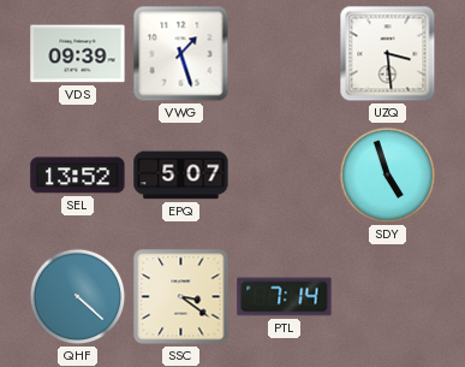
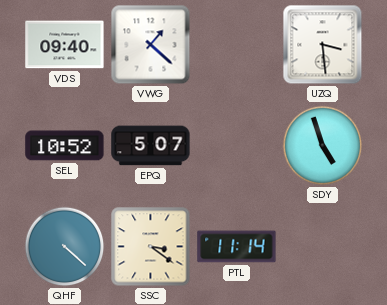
VDS: 09:39 -> 09:40
VWG: 1:27 -> 1:22
SEL: 13:52 -> 10:52
PTL: 7:14 -> 11:14
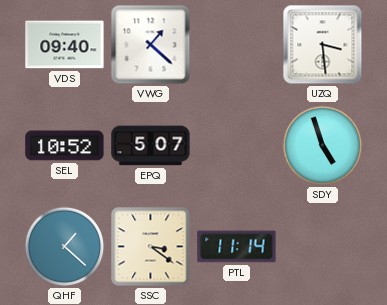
QHF: 4:22 -> 1:22
